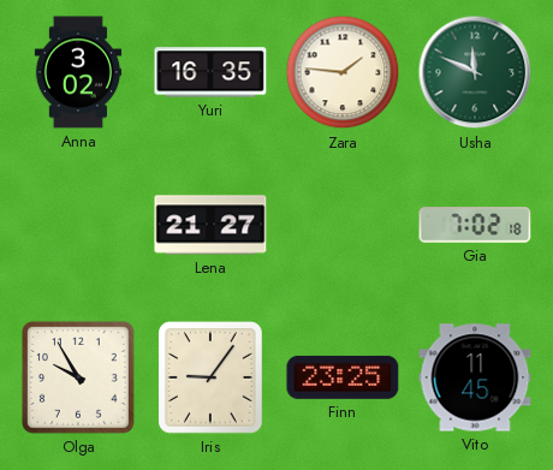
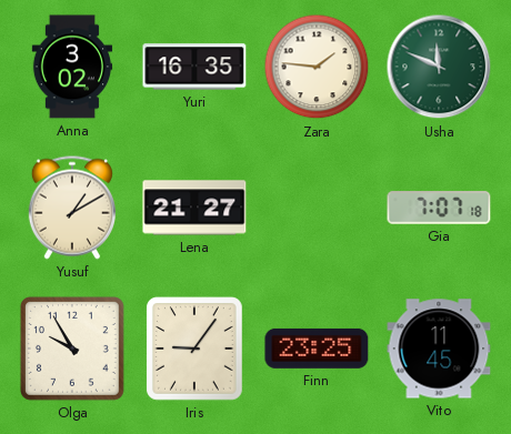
Yusuf: none -> 1:10
Gia: 7:02 -> 7:07
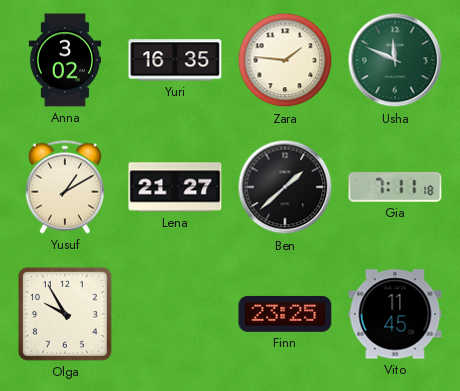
Ben: none -> 1:38
Gia: 7:07 -> 7:11
Iris: 9:06 -> none
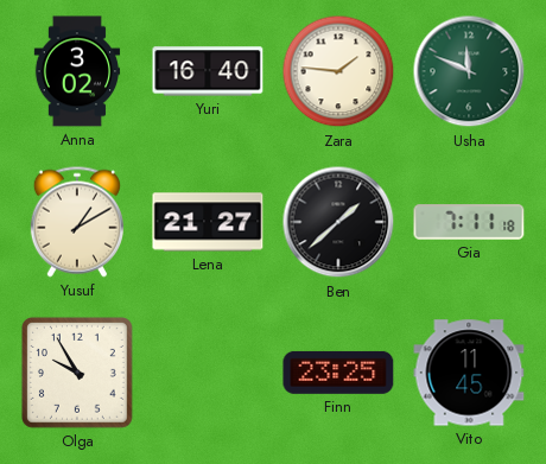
Yuri: 16:35 -> 16:40
